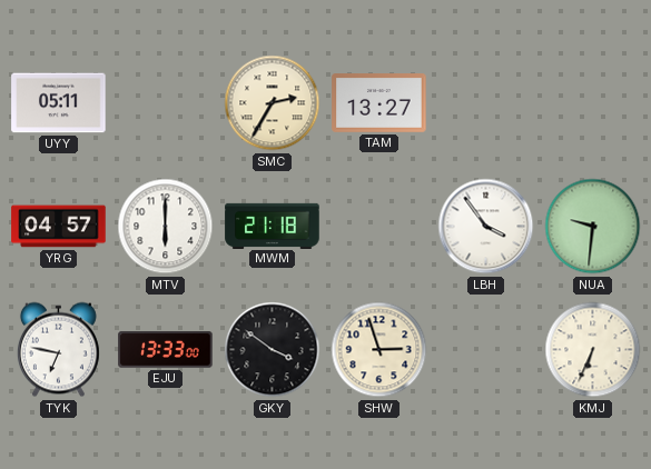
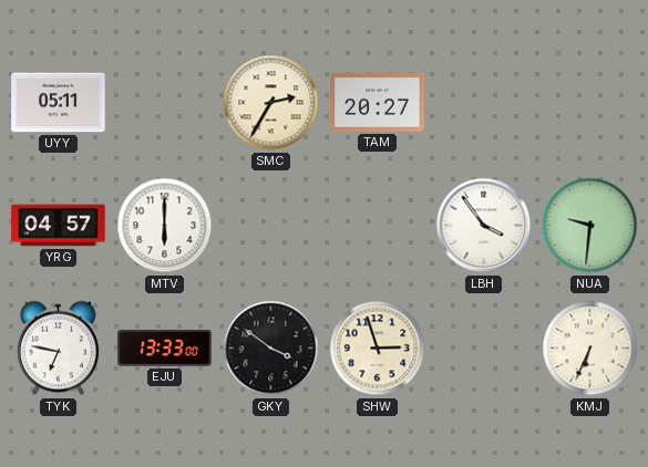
TAM: 13:27 -> 20:27
MWM: 21:18 -> none
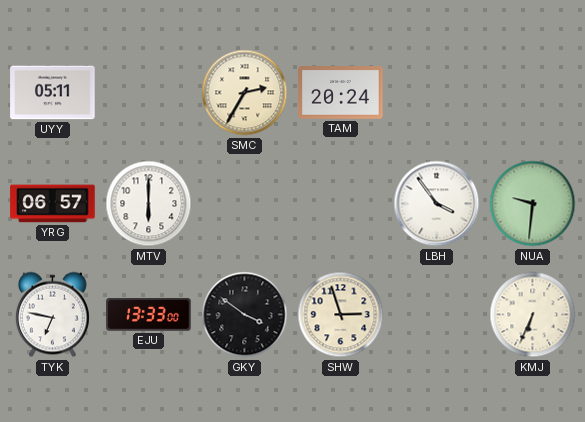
TAM: 20:27 -> 20:24
YRG: 04:57 -> 06:57
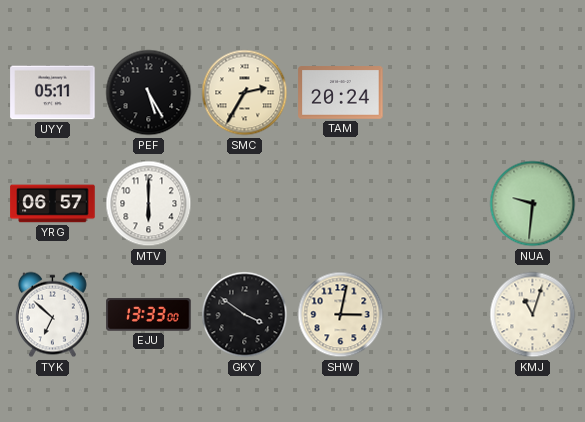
PEF: none -> 5:25
LBH: 3:54 -> none
TYK: 6:47 -> 6:52
SHW: 2:57 -> 3:02
KMJ: 6:34 -> 11:03
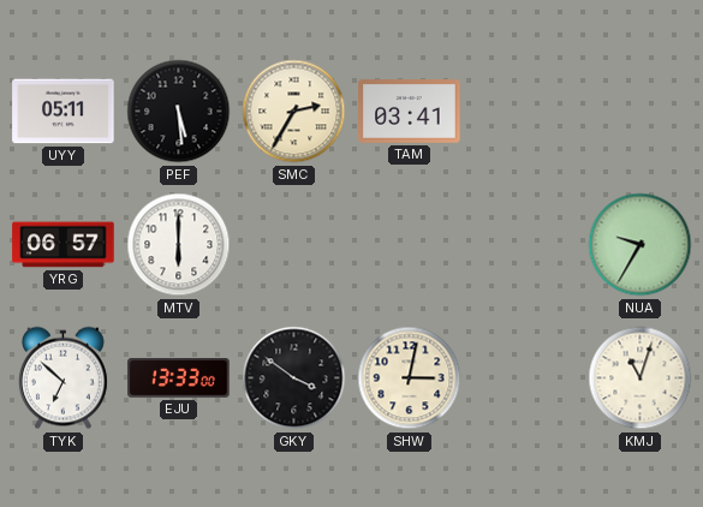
PEF: 5:25 -> 5:29
TAM: 20:24 -> 03:41
NUA: 9:31 -> 9:35
